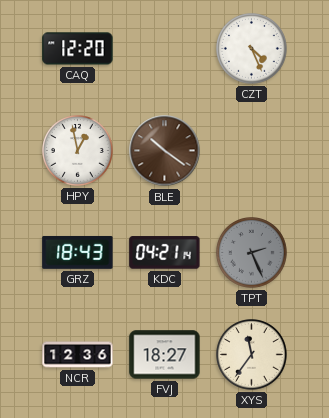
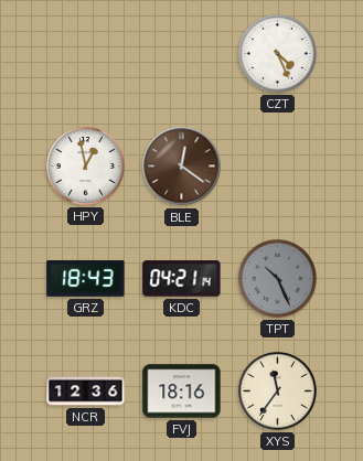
CAQ: 12:20 -> none
BLE: 10:21 -> 12:21
TPT: 2:26 -> 10:26
FVJ: 18:27 -> 18:16
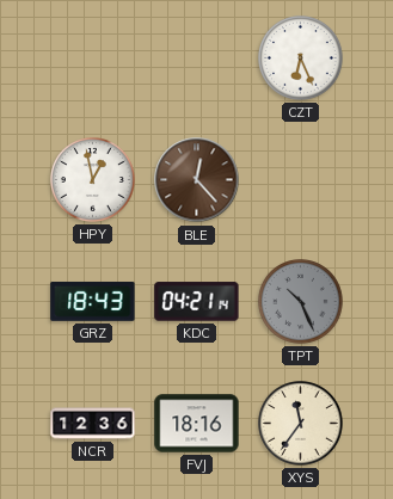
CZT: 4:26 -> 6:26
BLE: 12:21 -> 12:23
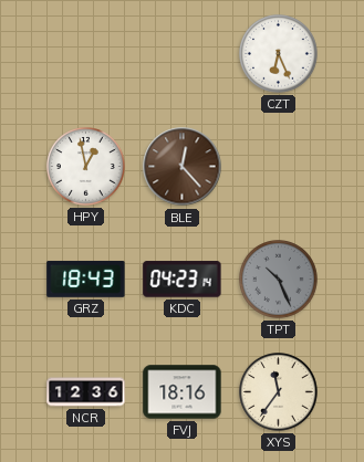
KDC: 04:21 -> 04:23
